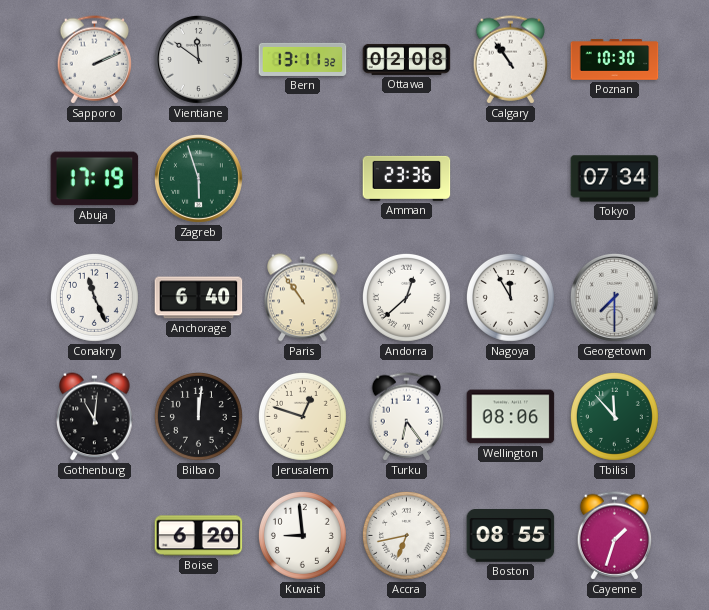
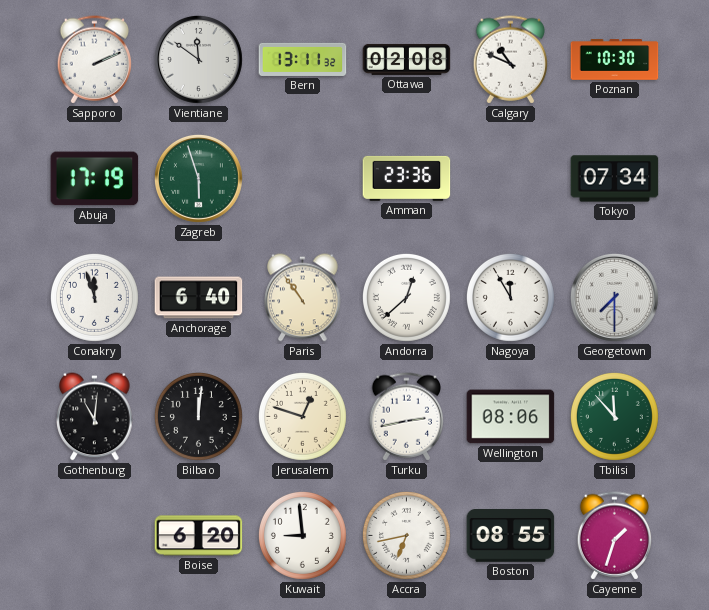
Calgary: 10:54 -> 10:49
Conakry: 11:26 -> 11:57
Turku: 6:24 -> 2:43
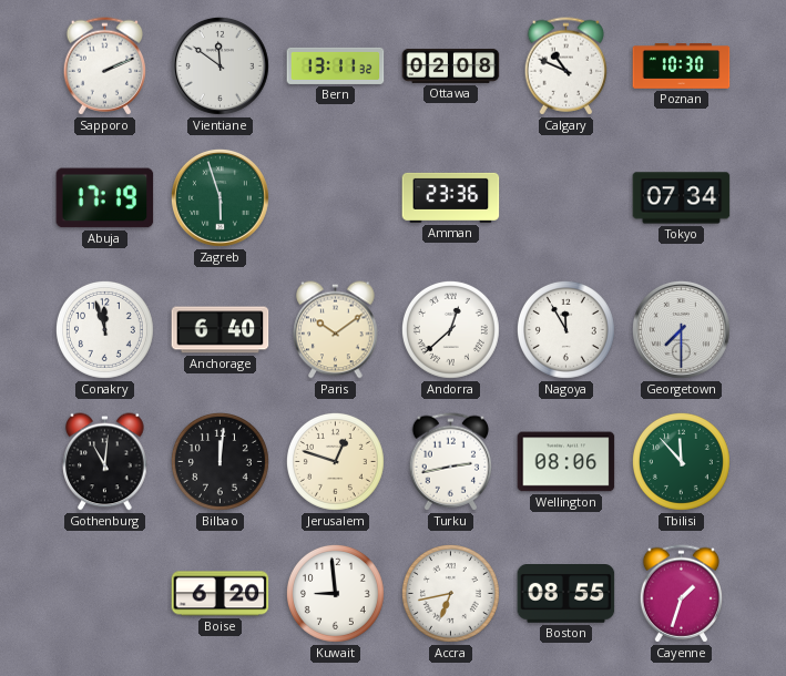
Paris: 10:54 -> 10:09
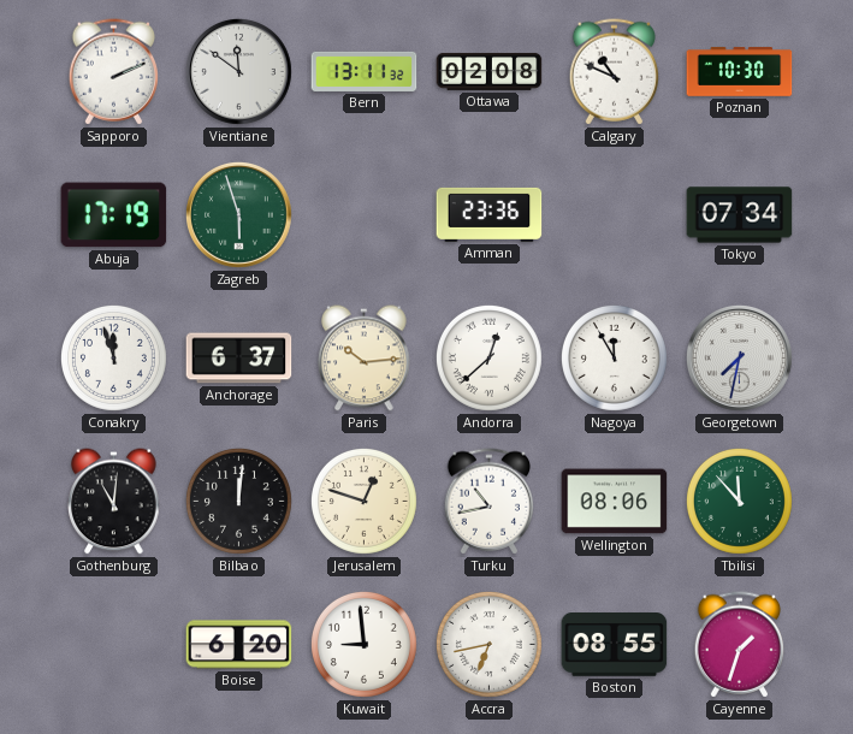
Anchorage: 6:40 -> 6:37
Paris: 10:09 -> 10:14
Georgetown: 7:30 -> 7:32
Turku: 2:43 -> 10:43
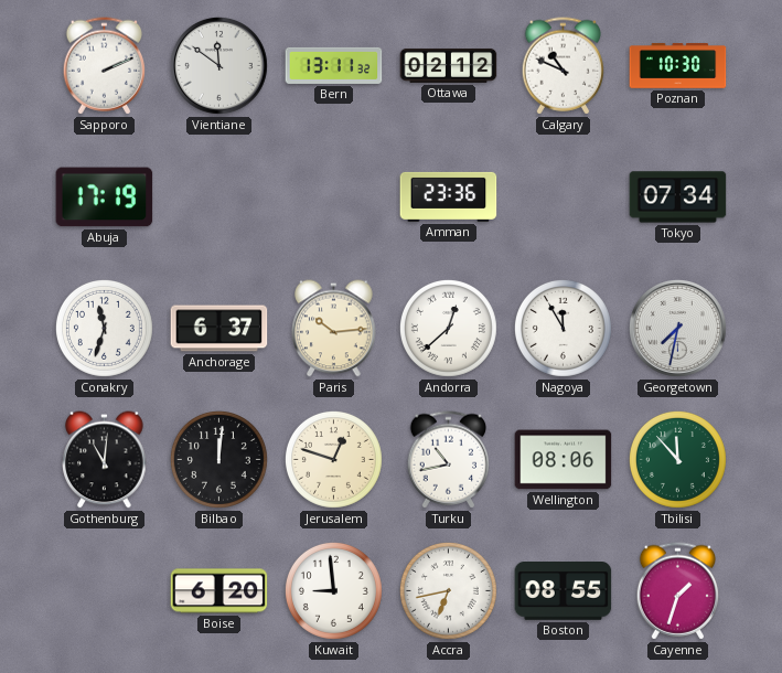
Ottawa: 02:08 -> 02:12
Zagreb: 5:57 -> none
Conakry: 11:57 -> 11:33
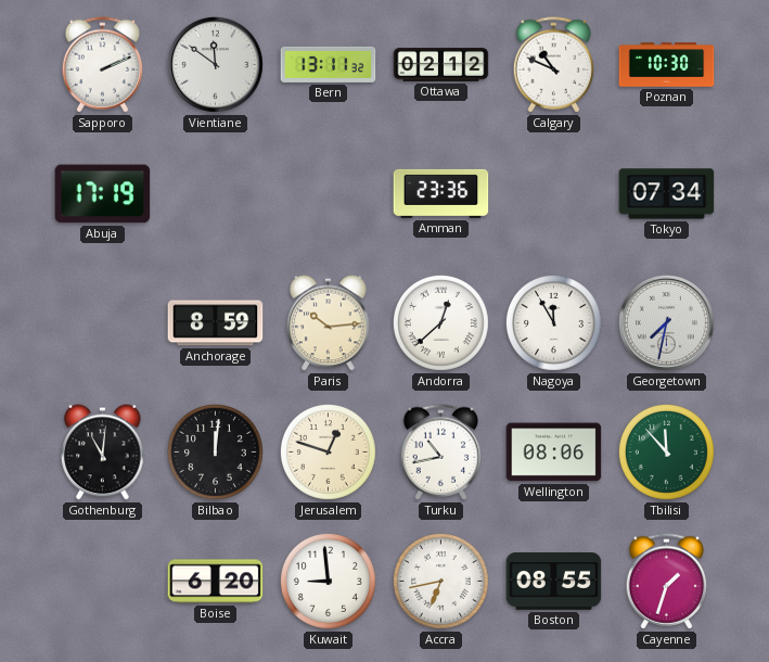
Conakry: 11:33 -> none
Anchorage: 6:37 -> 8:59
